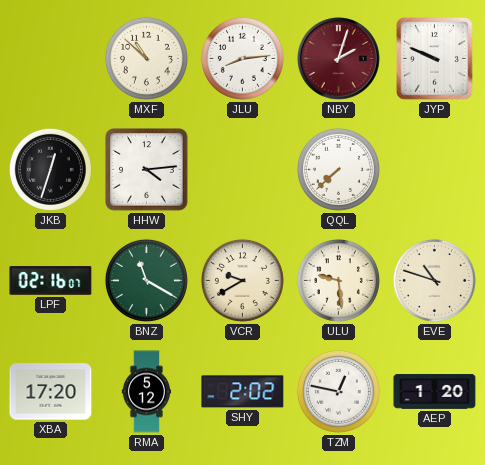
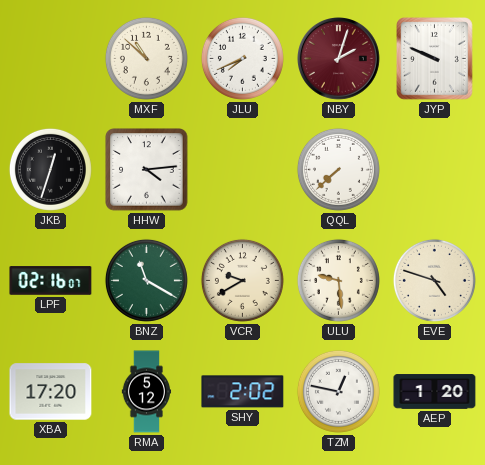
JLU: 8:14 -> 7:41
EVE: 10:48 -> 4:48
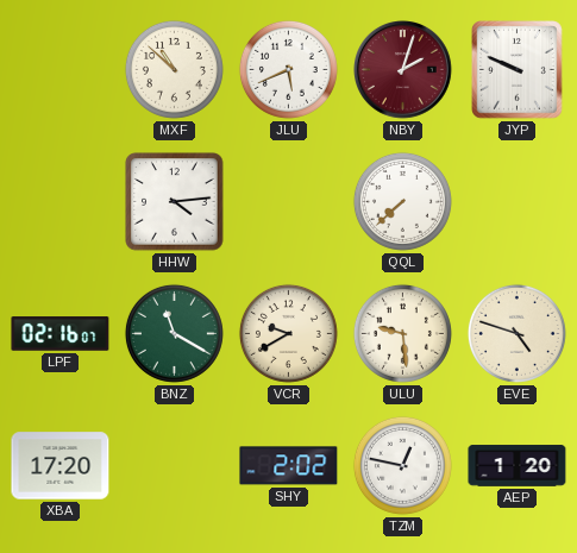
JLU: 7:41 -> 5:41
JKB: 12:33 -> none
RMA: 5:12 -> none
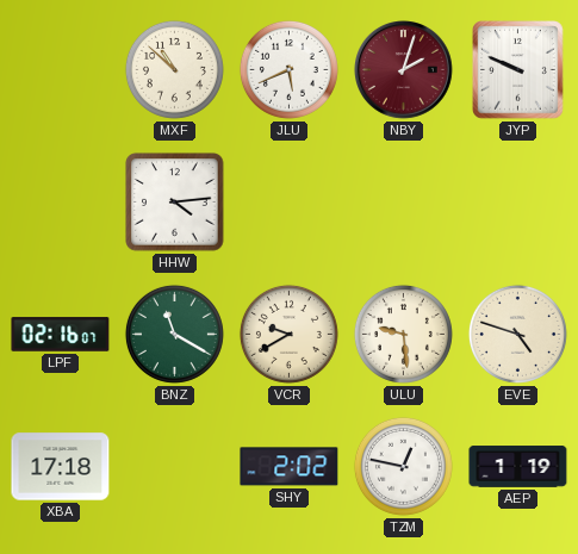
QQL: 7:38 -> none
XBA: 17:20 -> 17:18
AEP: 1:20 -> 1:19
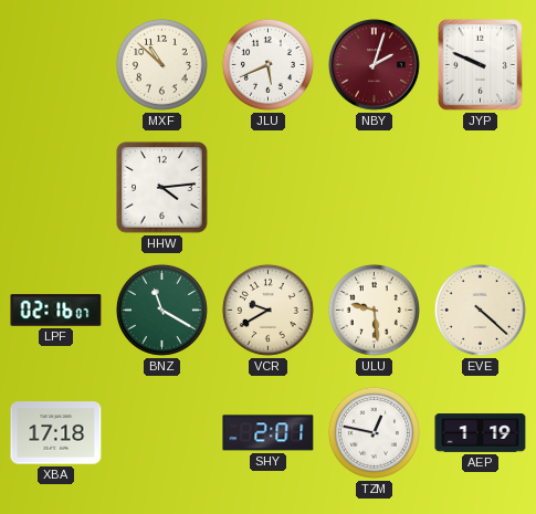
EVE: 4:48 -> 4:22
SHY: 2:02 -> 2:01
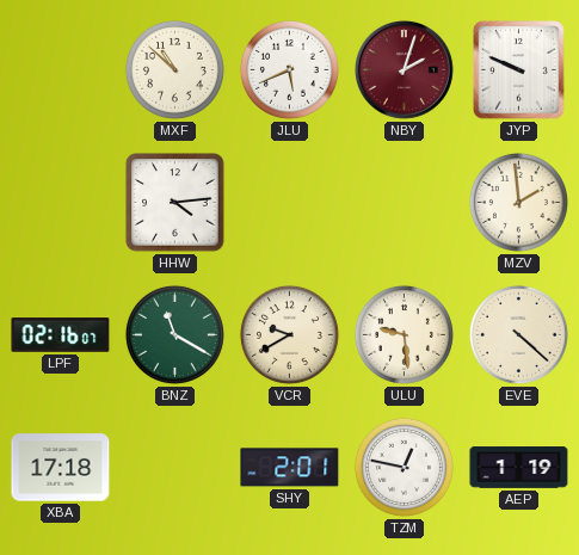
MZV: none -> 1:59
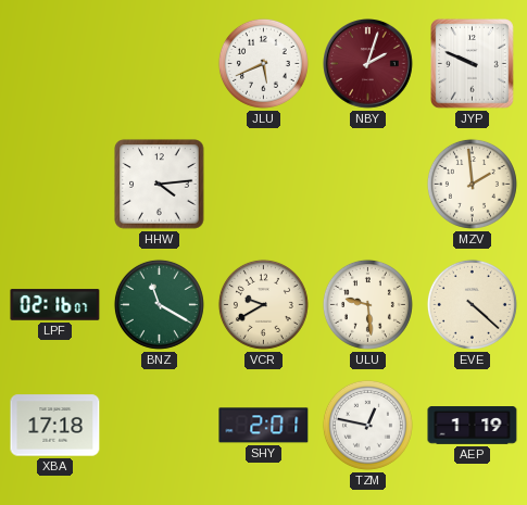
MXF: 10:52 -> none
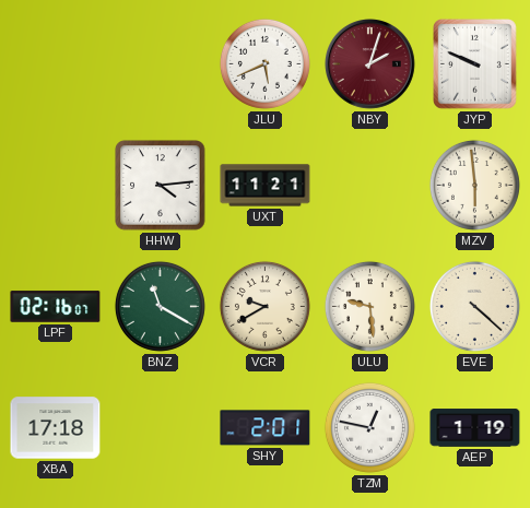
UXT: none -> 11:21
MZV: 1:59 -> 5:59
